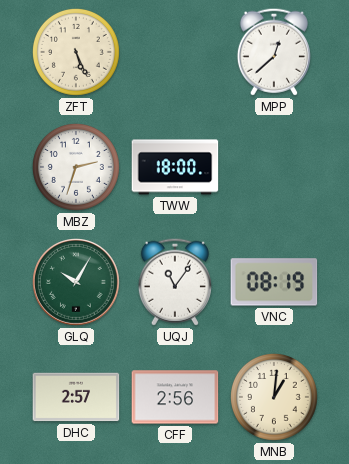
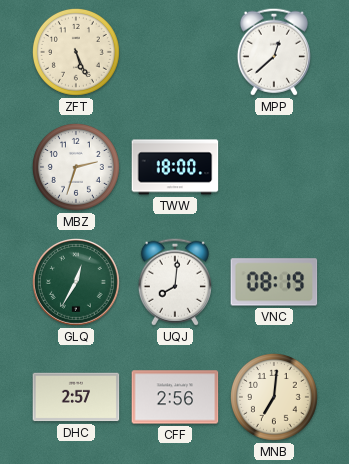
GLQ: 10:05 -> 12:35
UQJ: 11:06 -> 8:01
MNB: 1:01 -> 7:01
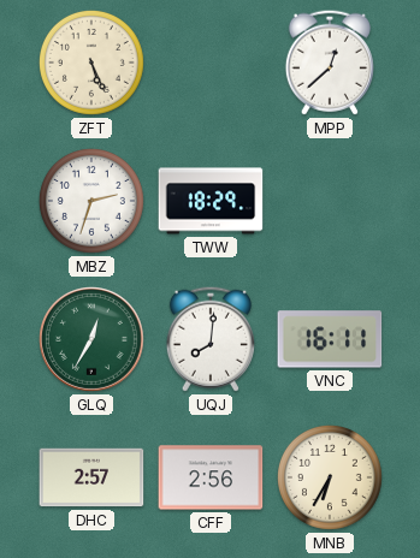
TWW: 18:00 -> 18:29
VNC: 08:19 -> 16:11
MNB: 7:01 -> 6:35
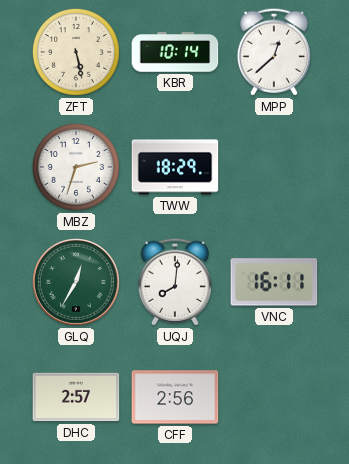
ZFT: 5:26 -> 5:28
KBR: none -> 10:14
MNB: 6:35 -> none
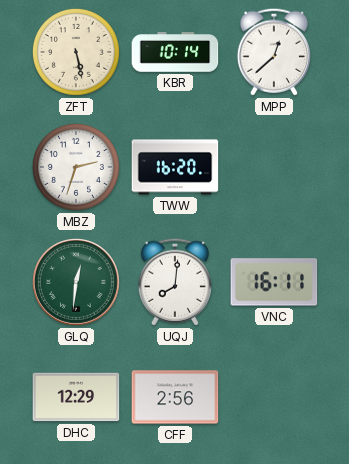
TWW: 18:29 -> 16:20
GLQ: 12:35 -> 12:31
DHC: 2:57 -> 12:29
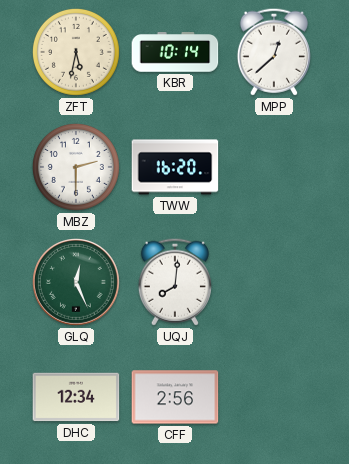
ZFT: 5:28 -> 5:32
MBZ: 2:33 -> 2:30
GLQ: 12:31 -> 12:26
VNC: 16:11 -> none
DHC: 12:29 -> 12:34
